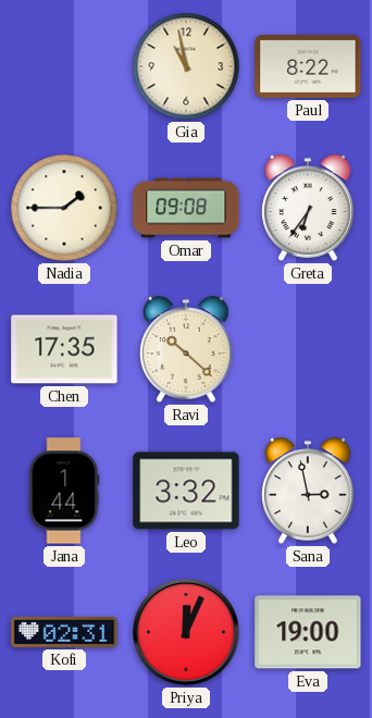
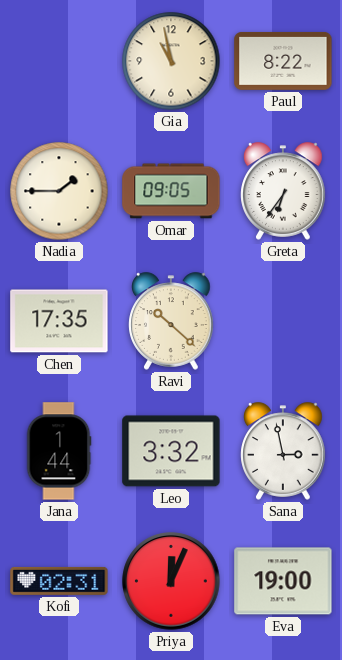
Omar: 09:08 -> 09:05
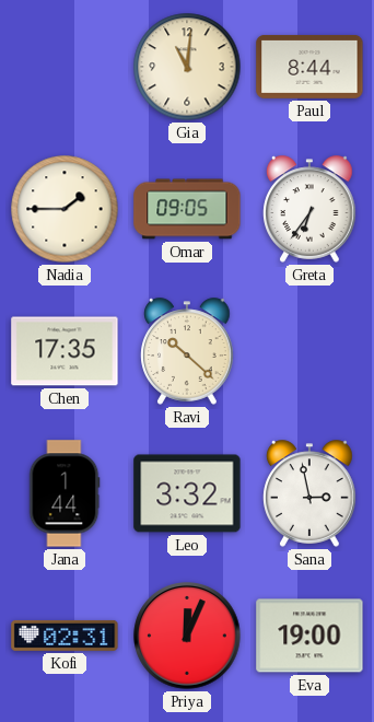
Gia: 10:58 -> 11:01
Paul: 8:22 -> 8:44
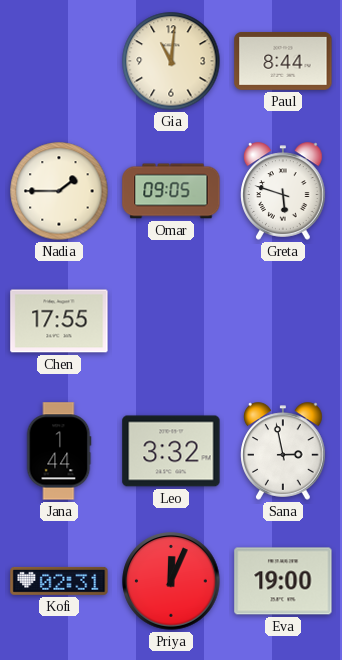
Greta: 6:36 -> 5:48
Chen: 17:35 -> 17:55
Ravi: 10:22 -> none
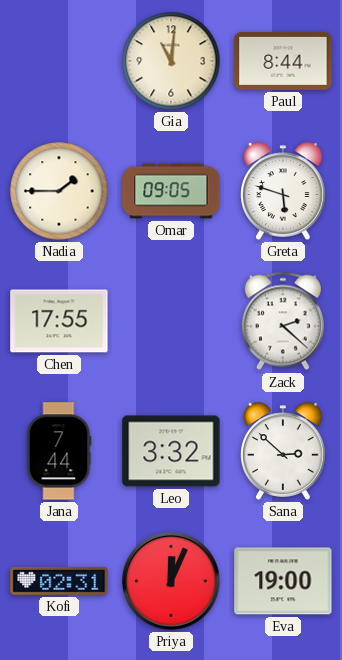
Zack: none -> 2:22
Jana: 1:44 -> 7:44
Sana: 2:58 -> 2:52
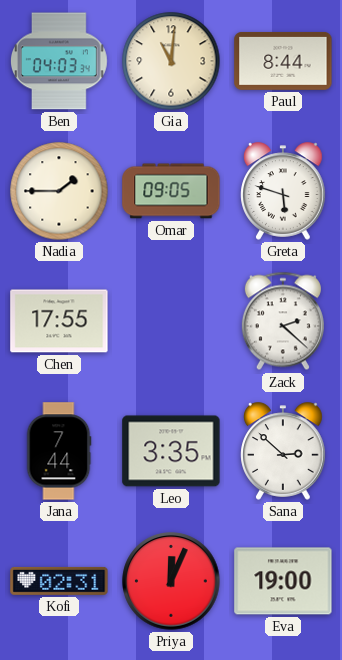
Ben: none -> 04:03
Leo: 3:32 -> 3:35
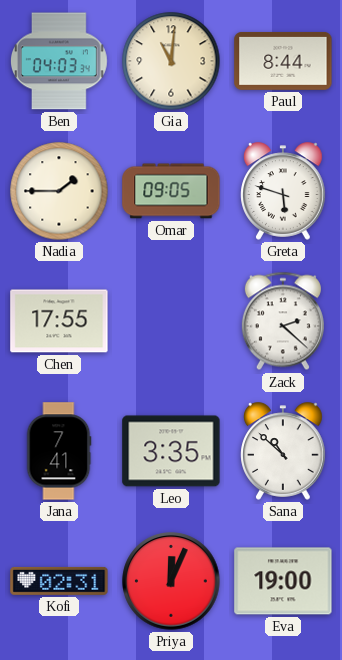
Jana: 7:44 -> 7:41
Sana: 2:52 -> 10:52
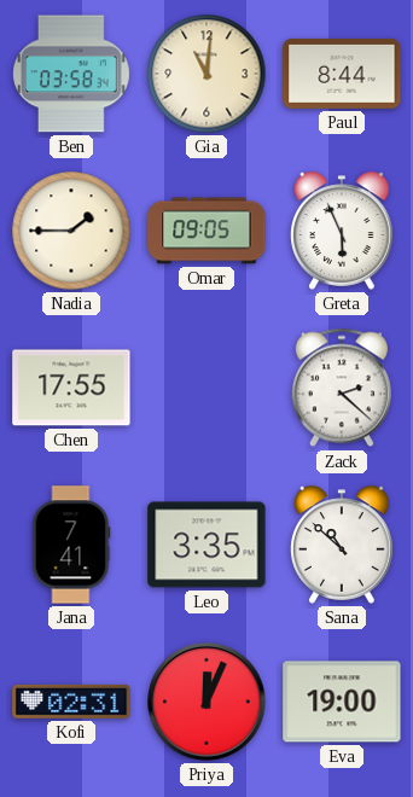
Ben: 04:03 -> 03:58
Greta: 5:48 -> 5:56
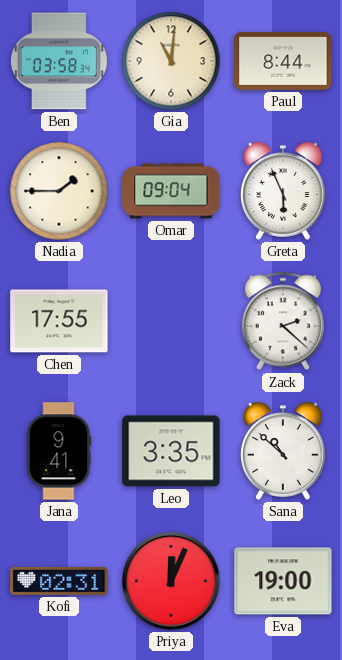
Omar: 09:05 -> 09:04
Jana: 7:41 -> 9:41
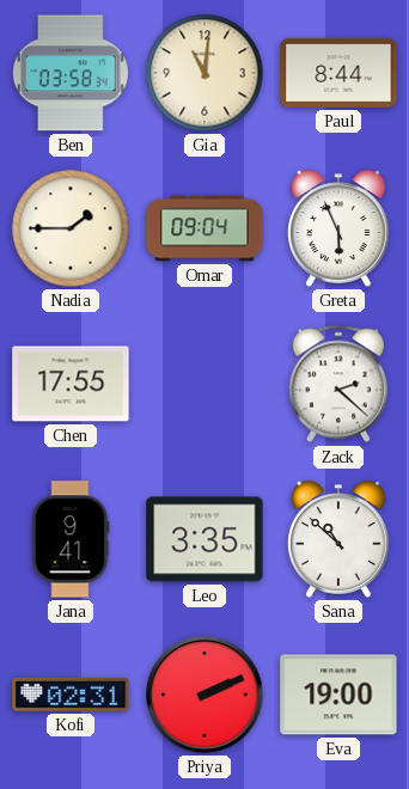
Priya: 12:04 -> 2:11
